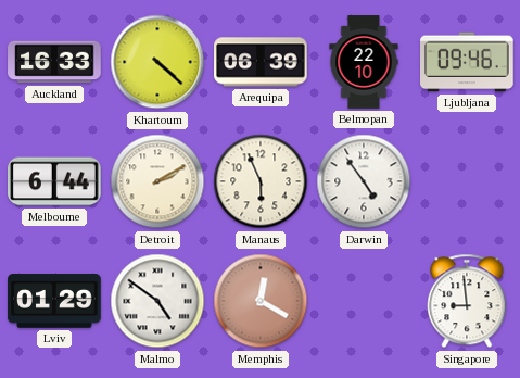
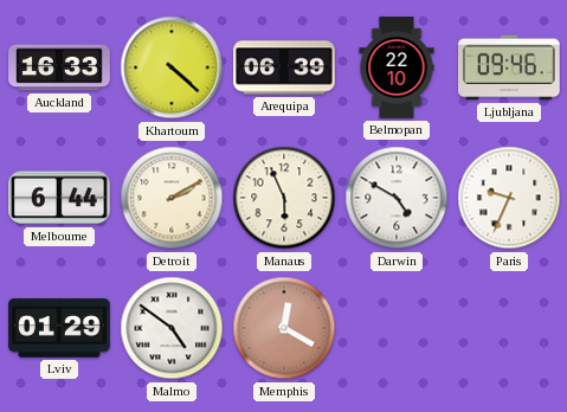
Darwin: 4:54 -> 4:50
Paris: none -> 9:34
Singapore: 8:59 -> none
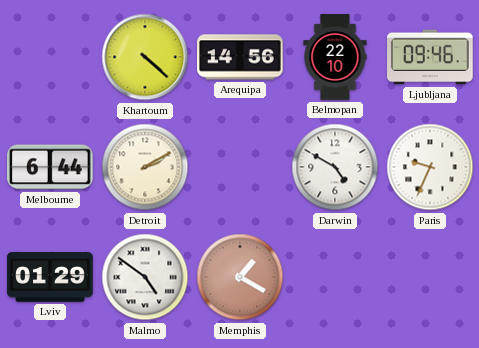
Auckland: 16:33 -> none
Arequipa: 06:39 -> 14:56
Manaus: 5:56 -> none
Memphis: 12:20 -> 1:20
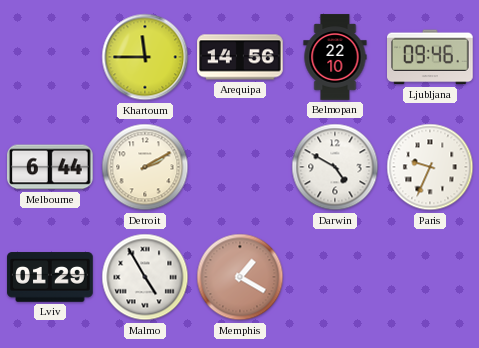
Khartoum: 4:22 -> 11:45
Malmo: 4:51 -> 4:55
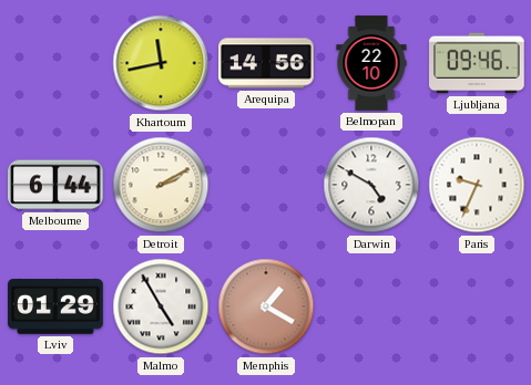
Khartoum: 11:45 -> 11:43
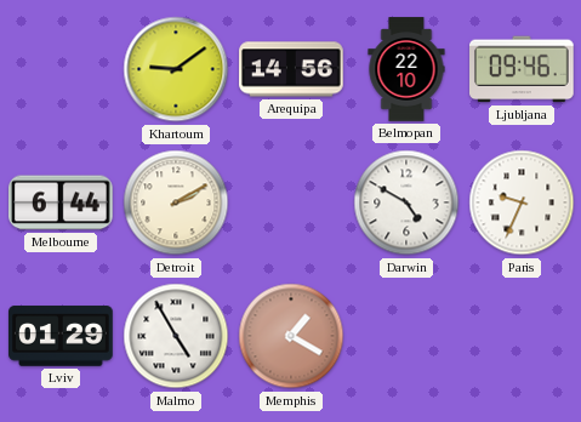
Khartoum: 11:43 -> 9:09
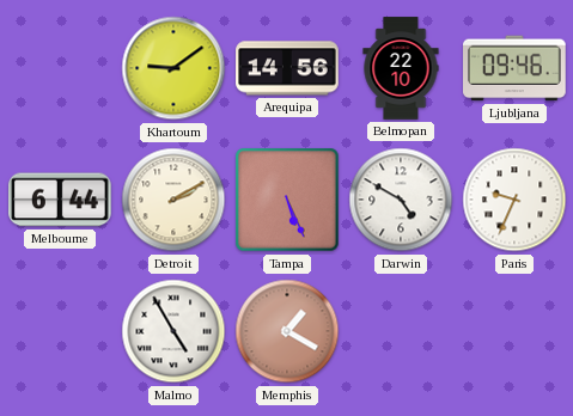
Tampa: none -> 5:26
Lviv: 01:29 -> none
